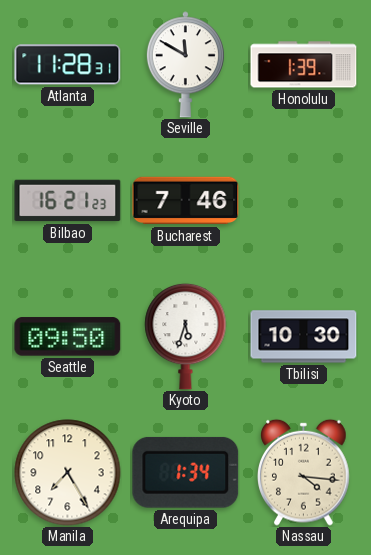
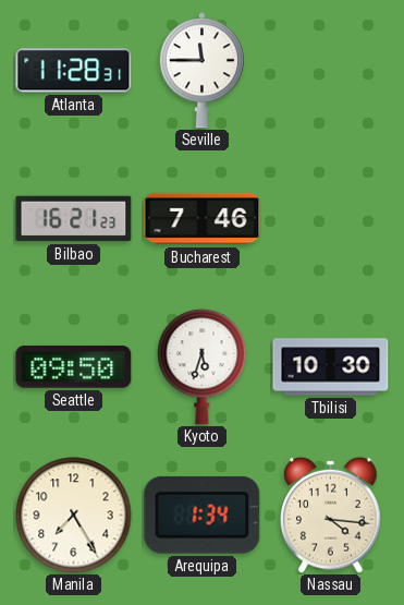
Seville: 11:50 -> 11:45
Honolulu: 1:39 -> none
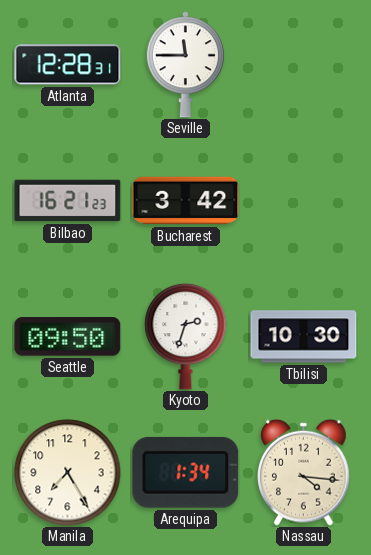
Atlanta: 11:28 -> 12:28
Bucharest: 7:46 -> 3:42
Kyoto: 5:33 -> 2:33
